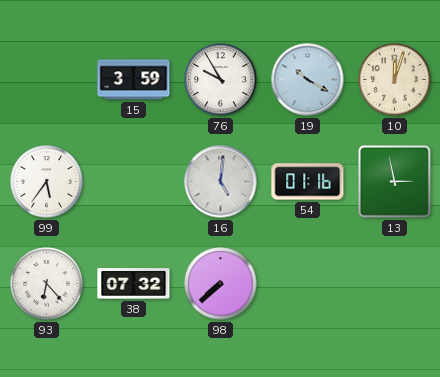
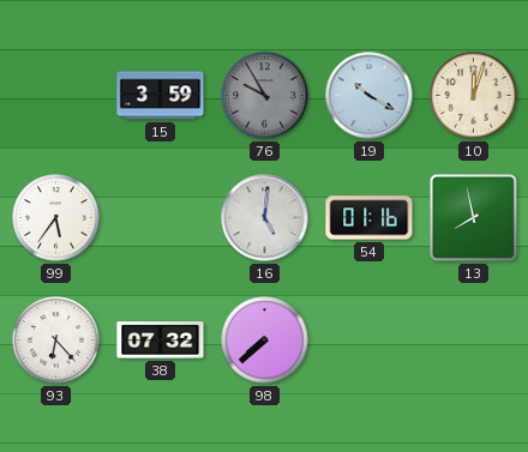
76 dial: white -> grey
13: 2:58 -> 7:58
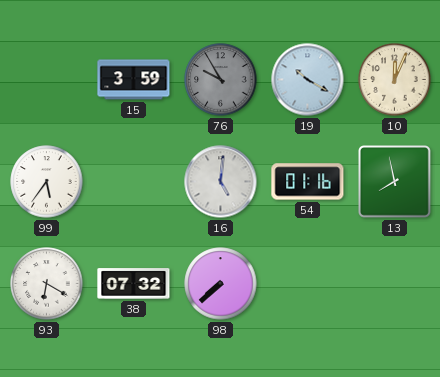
10: 12:03 -> 12:04
93: 6:23 -> 6:20
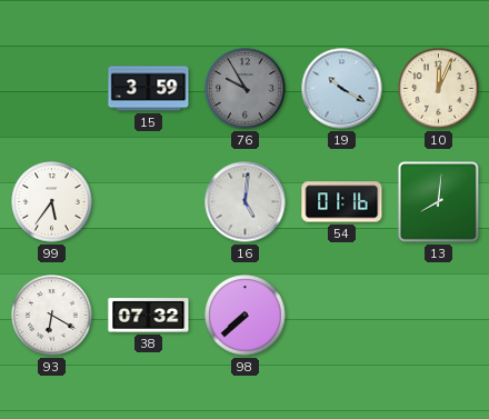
13: 7:58 -> 8:01
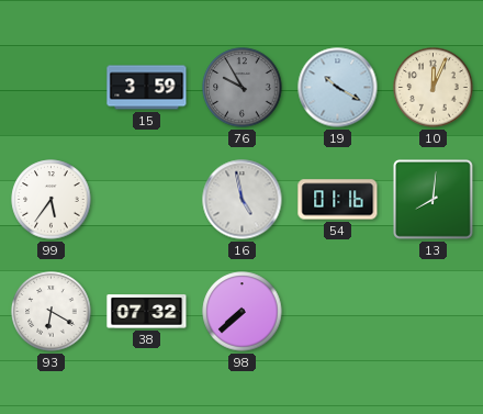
16: 5:01 -> 4:58
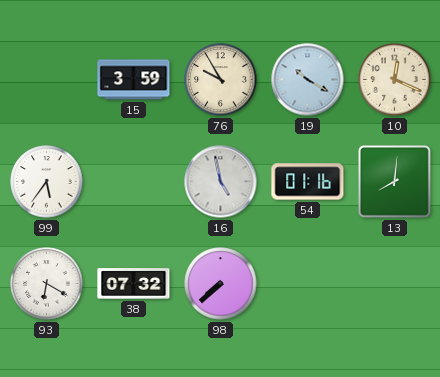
76 dial: grey -> cream
10: 12:04 -> 12:19
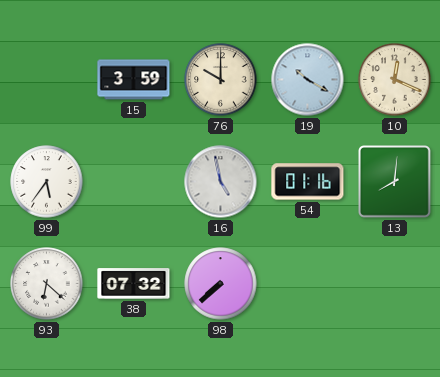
76: 9:55 -> 10:00
93: 6:20 -> 6:22
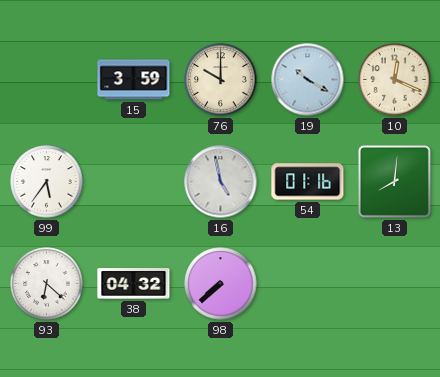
38: 07:32 -> 04:32
